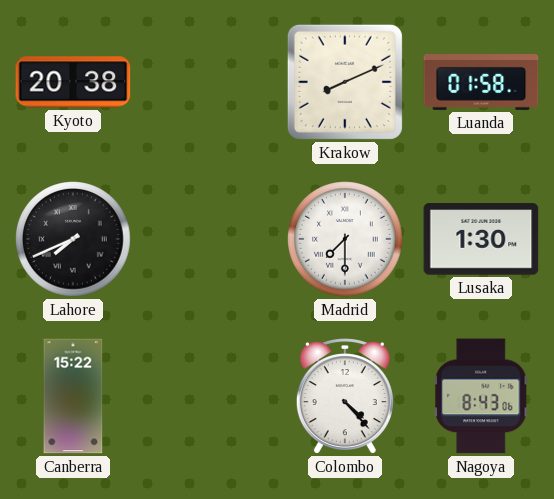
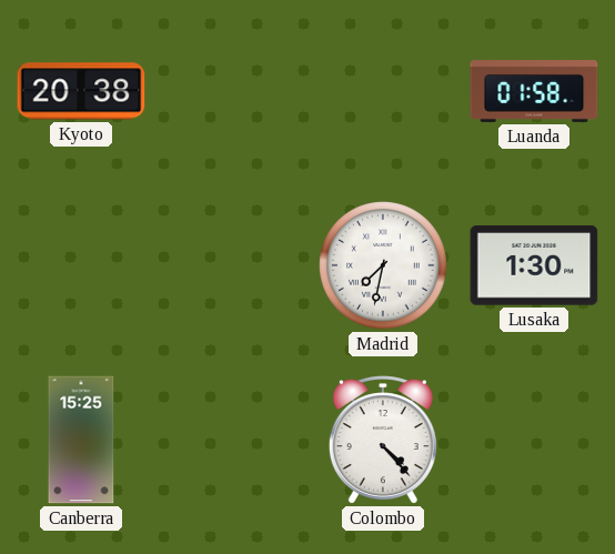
Krakow: 8:11 -> none
Lahore: 7:41 -> none
Madrid: 7:30 -> 7:32
Canberra: 15:22 -> 15:25
Nagoya: 8:43 -> none
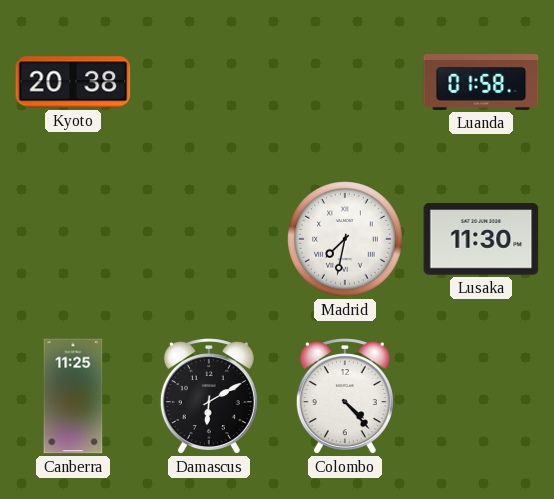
Lusaka: 1:30 -> 11:30
Canberra: 15:25 -> 11:25
Damascus: none -> 6:10
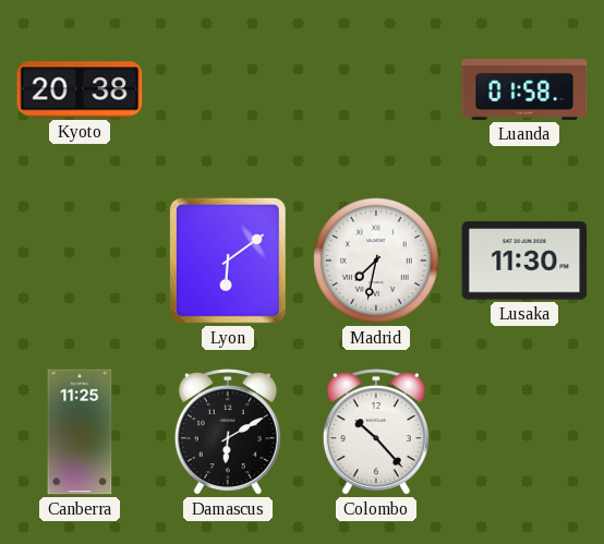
Lyon: none -> 6:09
Colombo: 4:23 -> 10:23
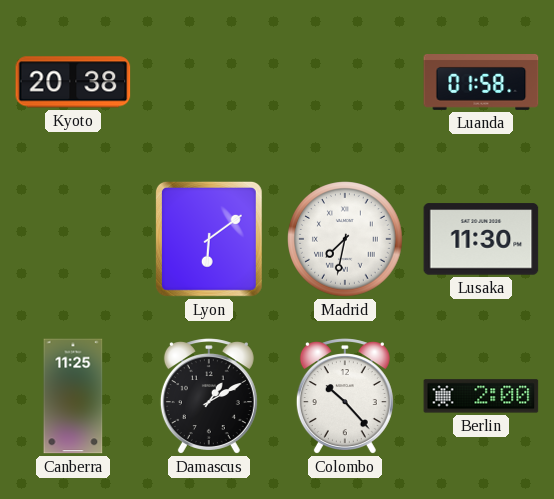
Damascus: 6:10 -> 1:10
Berlin: none -> 2:00
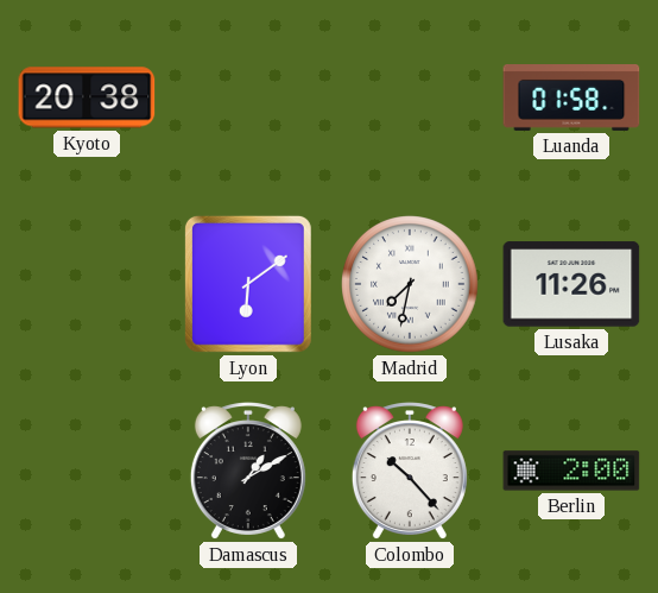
Lusaka: 11:30 -> 11:26
Canberra: 11:25 -> none
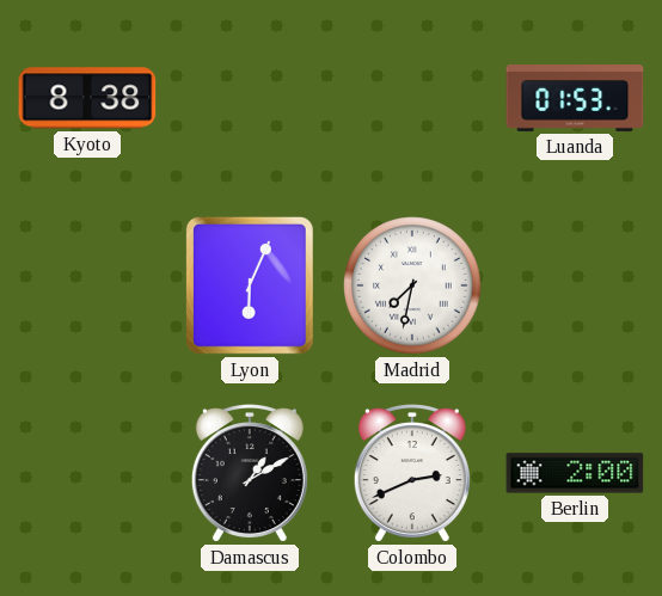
Kyoto: 20:38 -> 8:38
Luanda: 01:58 -> 01:53
Lyon: 6:09 -> 6:04
Lusaka: 11:26 -> none
Colombo: 10:23 -> 2:41
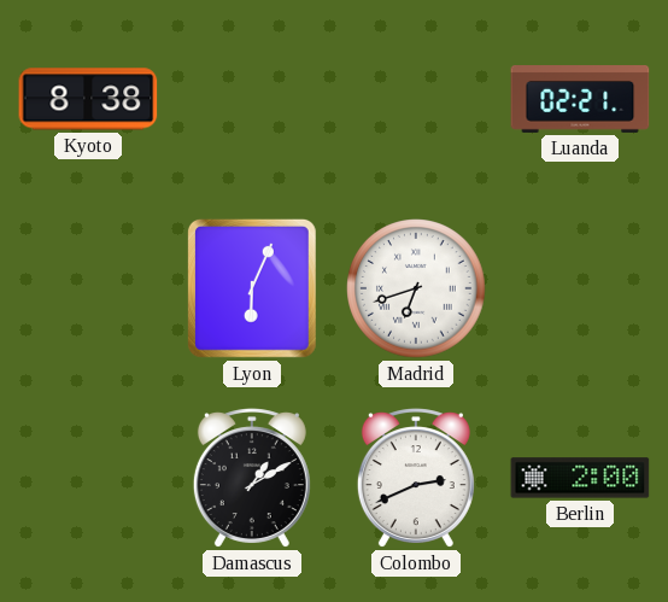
Luanda: 01:53 -> 02:21
Madrid: 7:32 -> 6:42
